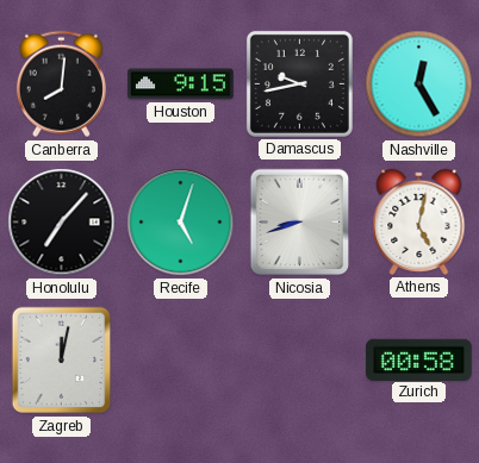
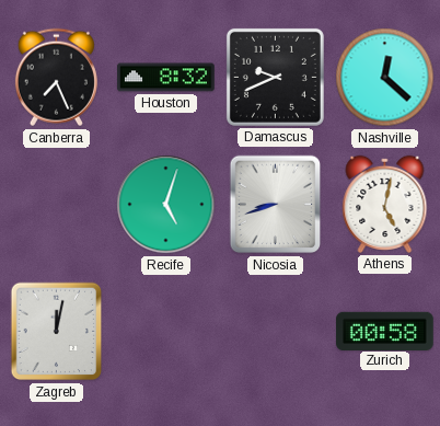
Canberra: 8:01 -> 7:26
Houston: 9:15 -> 8:32
Damascus: 9:43 -> 9:41
Nashville: 12:25 -> 12:22
Honolulu: 7:07 -> none
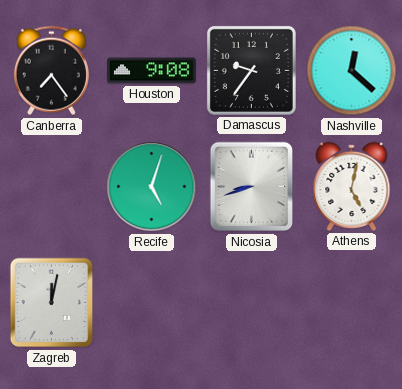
Canberra: 7:26 -> 7:24
Houston: 8:32 -> 9:08
Damascus: 9:41 -> 9:36
Zurich: 00:58 -> none
